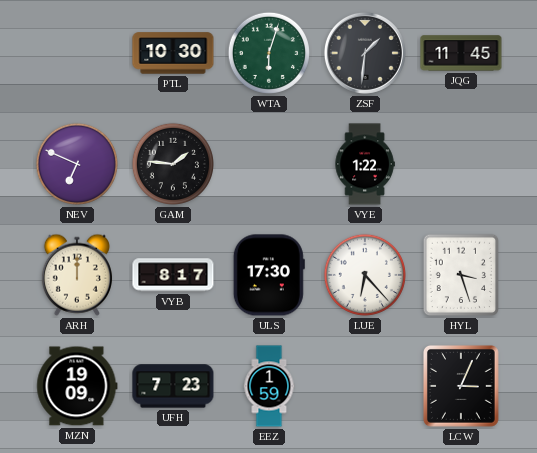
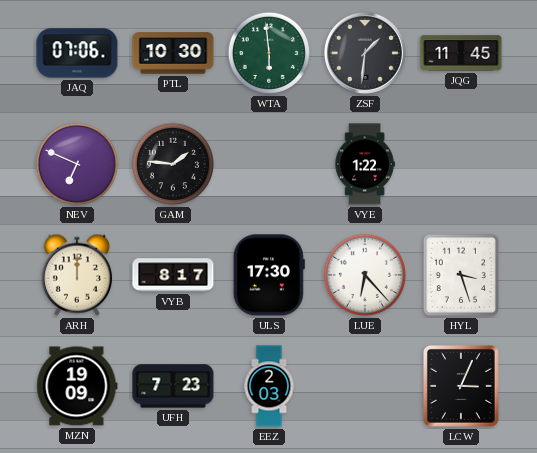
JAQ: none -> 07:06
WTA: 6:03 -> 5:59
EEZ: 1:59 -> 2:03
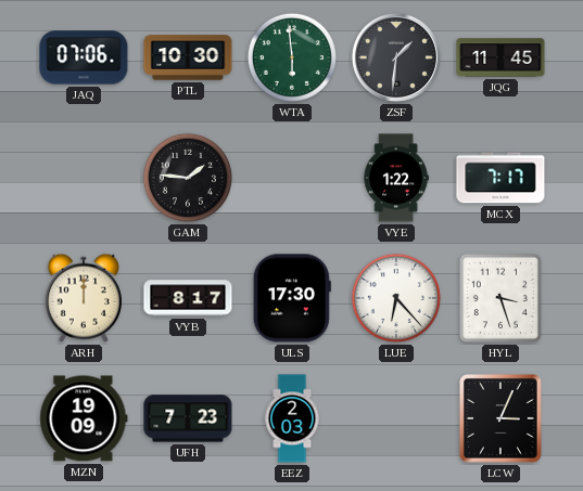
NEV: 6:49 -> none
MCX: none -> 7:17
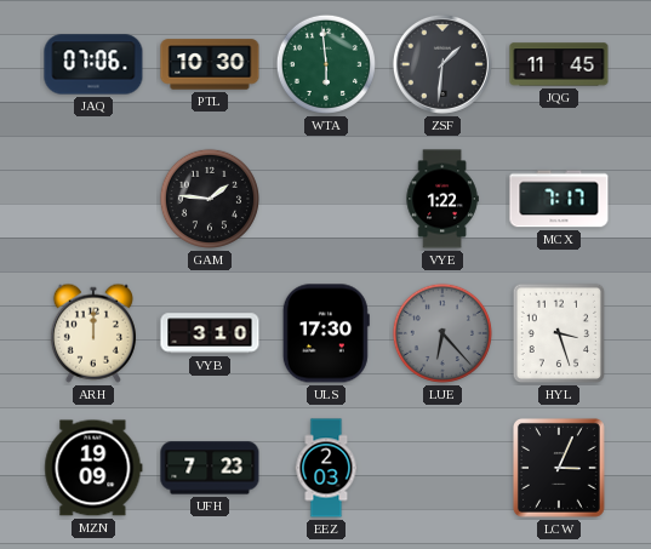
VYB: 8:17 -> 3:10
LUE dial: white -> grey
